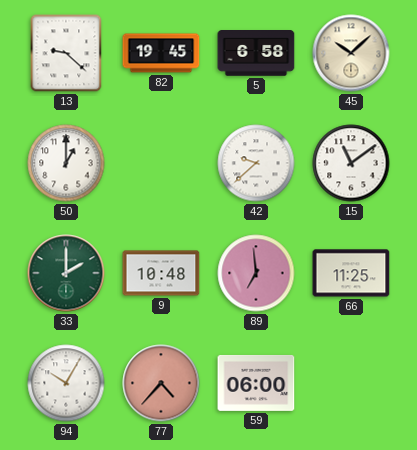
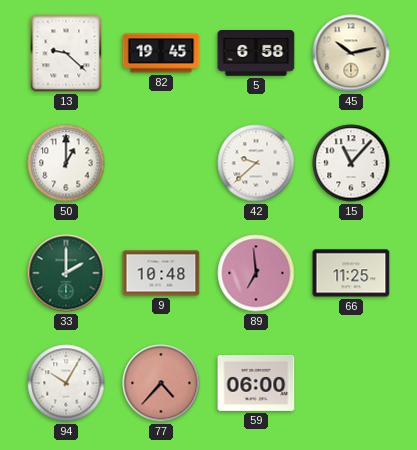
45: 10:08 -> 10:13
15: 11:09 -> 11:07
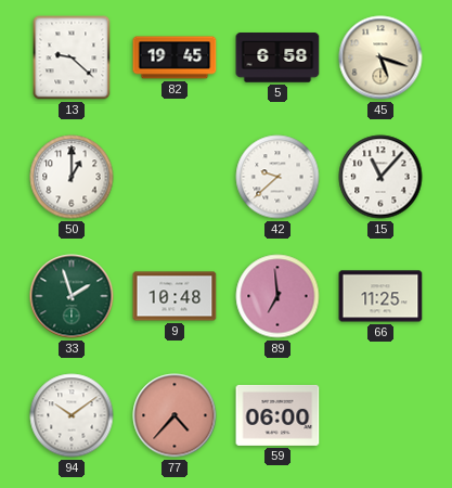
45: 10:13 -> 5:18
33: 2:00 -> 1:57
94: 10:05 -> 10:09
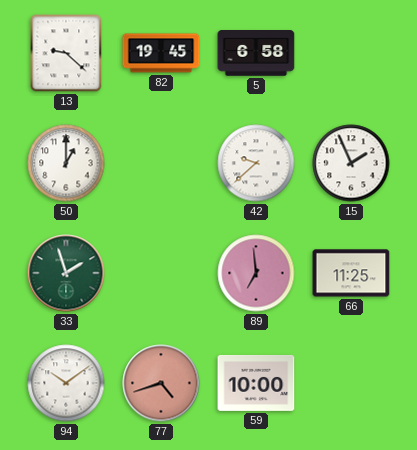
45: 5:18 -> none
15: 11:07 -> 1:56
9: 10:48 -> none
77: 4:37 -> 4:42
59: 06:00 -> 10:00
